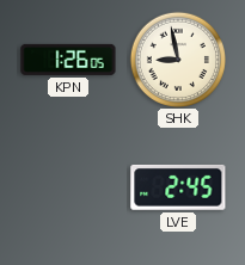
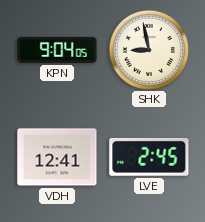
KPN: 1:26 -> 9:04
VDH: none -> 12:41
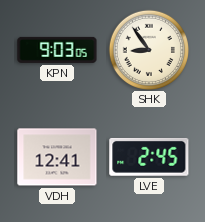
KPN: 9:04 -> 9:03
SHK: 8:58 -> 8:54
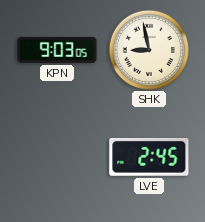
SHK: 8:54 -> 8:58
VDH: 12:41 -> none
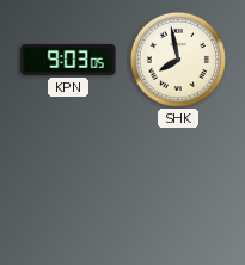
SHK: 8:58 -> 7:58
LVE: 2:45 -> none
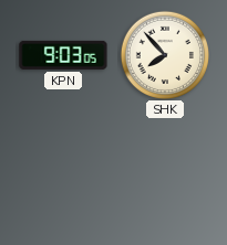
SHK: 7:58 -> 7:53
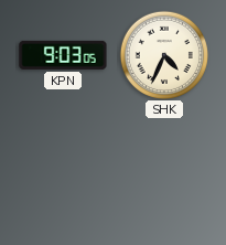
SHK: 7:53 -> 4:34
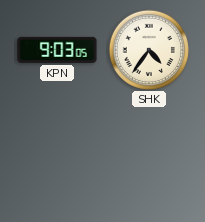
SHK: 4:34 -> 4:36
